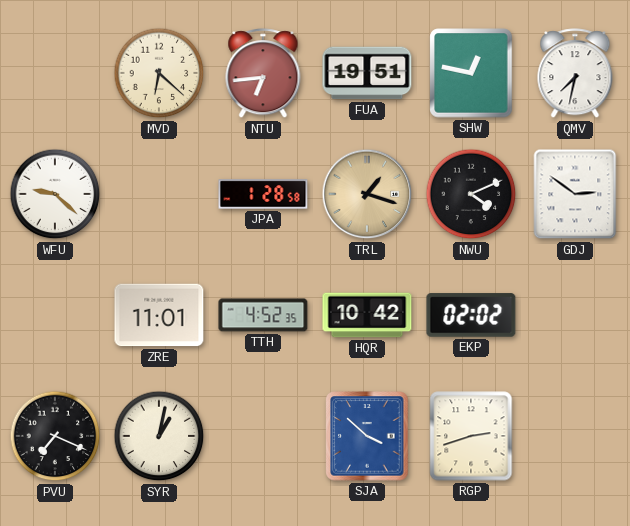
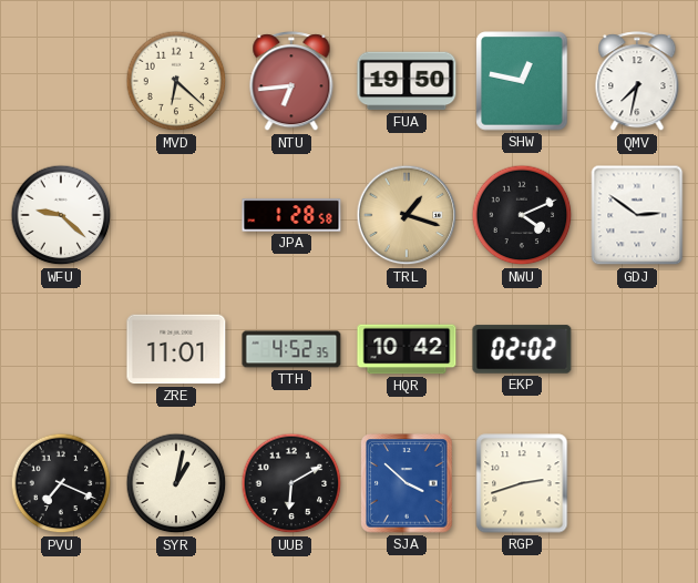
FUA: 19:51 -> 19:50
UUB: none -> 6:10
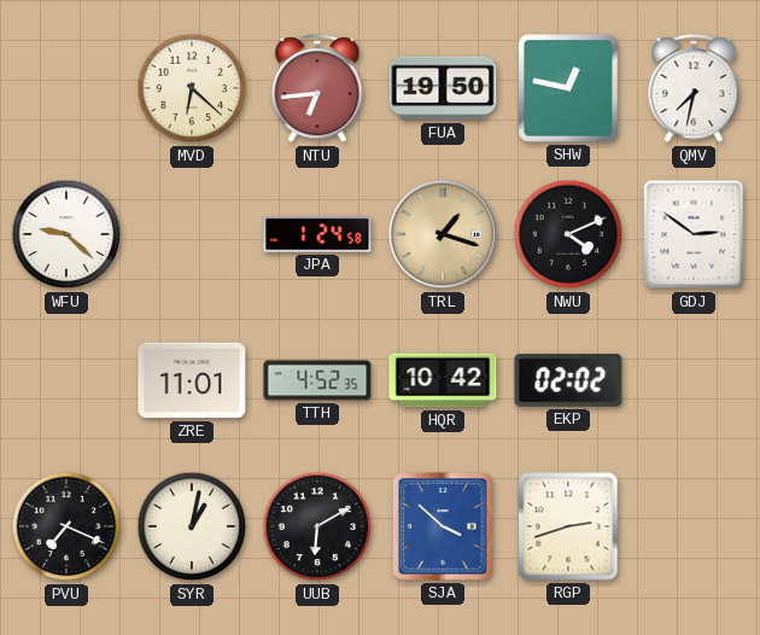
JPA: 1:28 -> 1:24
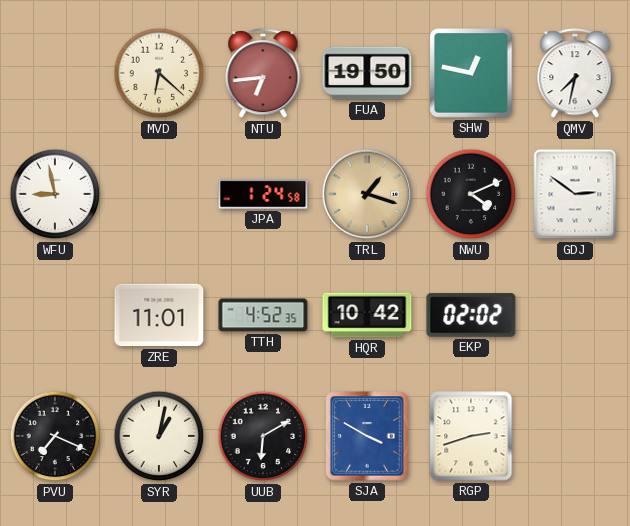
WFU: 9:22 -> 8:58
SJA: 3:52 -> 3:50
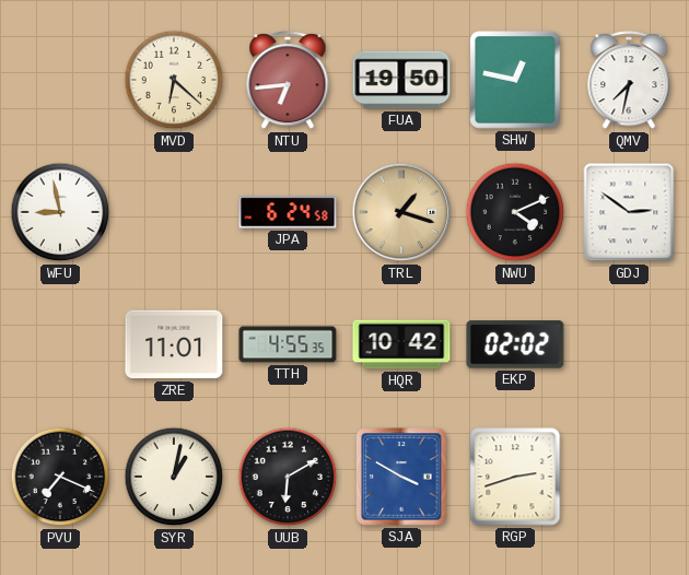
JPA: 1:24 -> 6:24
TTH: 4:52 -> 4:55
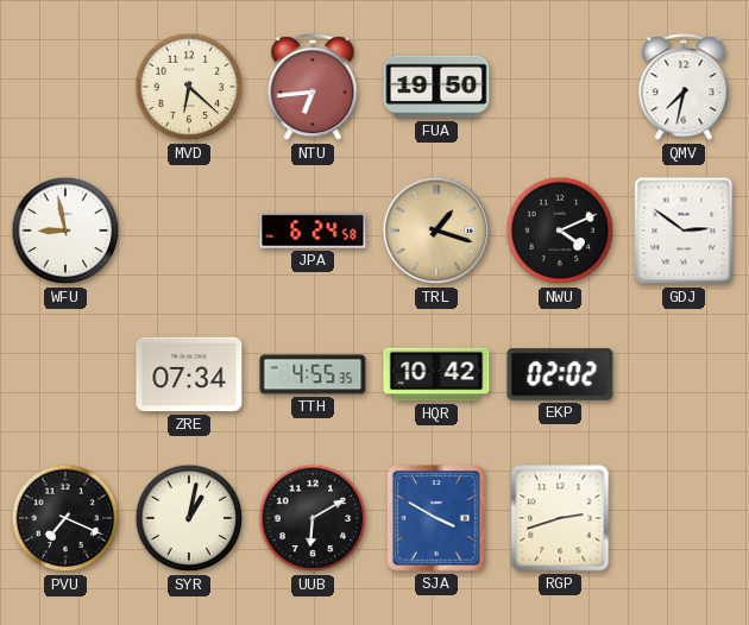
SHW: 12:47 -> none
ZRE: 11:01 -> 07:34
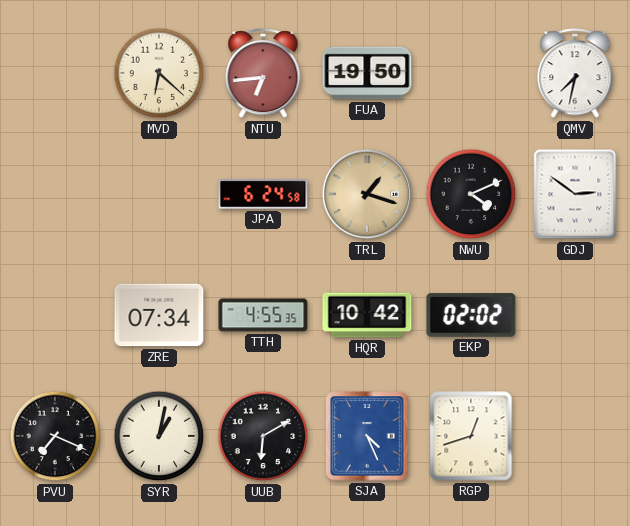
WFU: 8:58 -> none
SJA: 3:50 -> 4:26
RGP: 2:42 -> 12:42
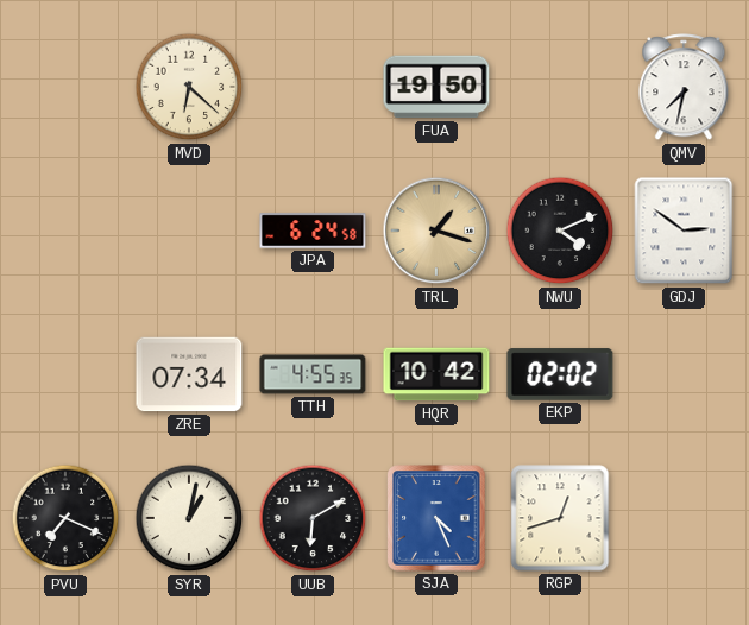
NTU: 6:44 -> none
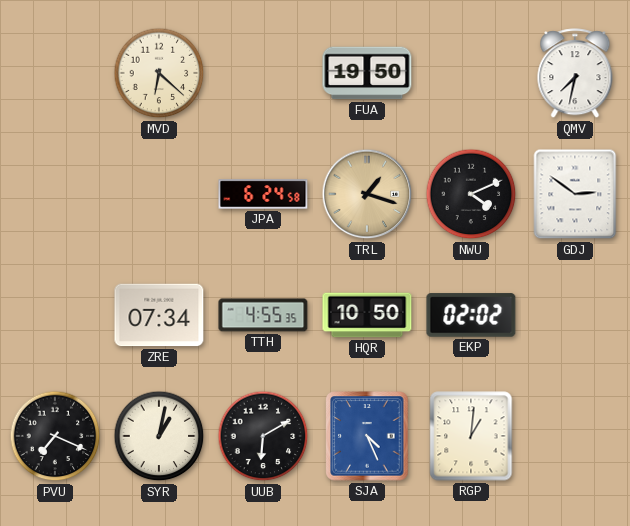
HQR: 10:42 -> 10:50
RGP: 12:42 -> 1:01
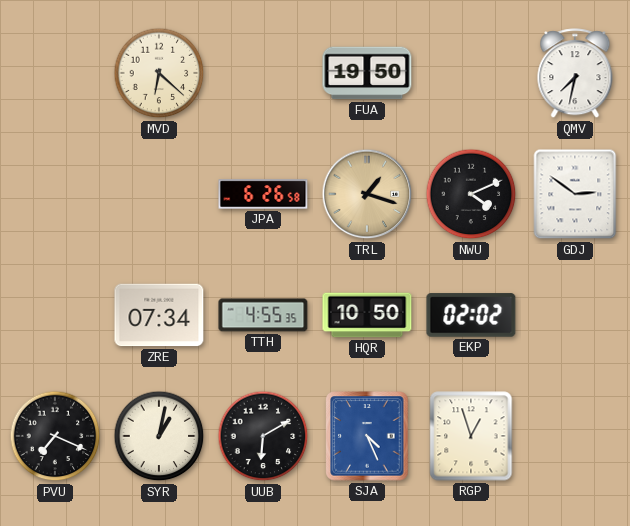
JPA: 6:24 -> 6:26
RGP: 1:01 -> 12:57
